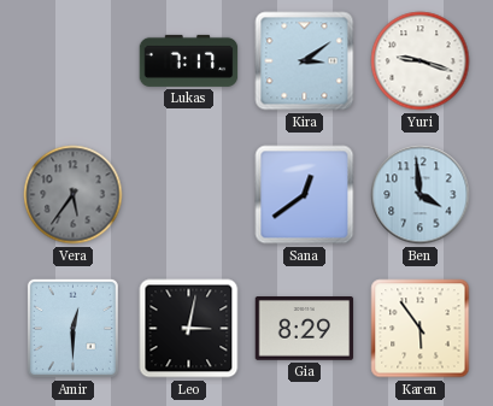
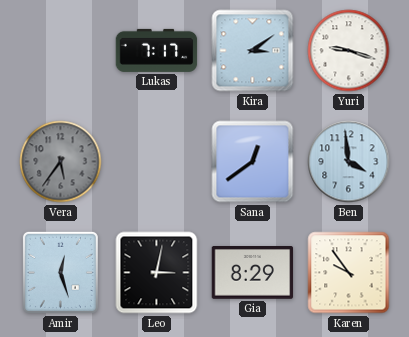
Amir: 12:30 -> 12:27
Karen: 5:54 -> 9:54
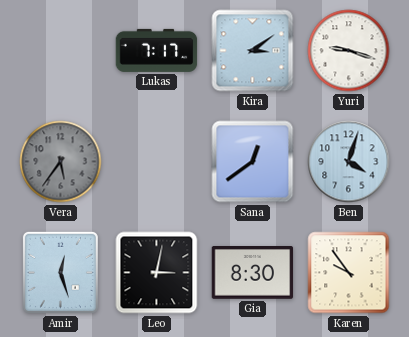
Ben: 3:59 -> 4:03
Gia: 8:29 -> 8:30
